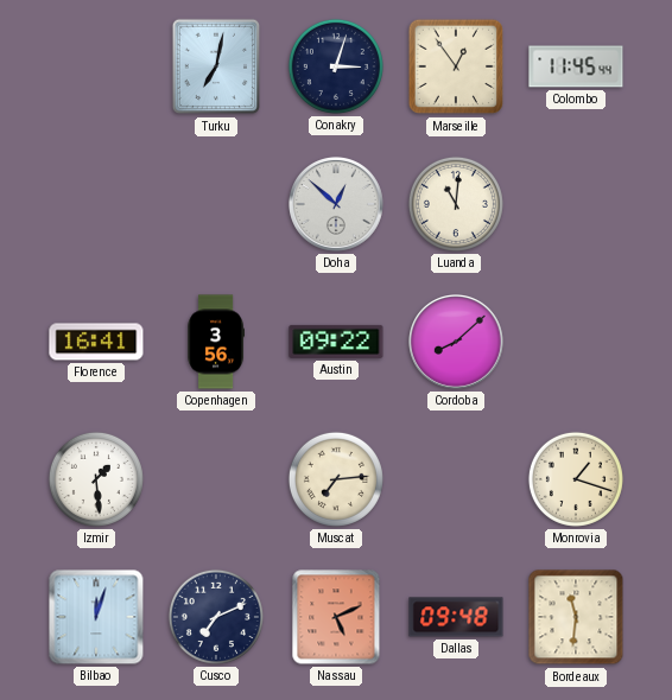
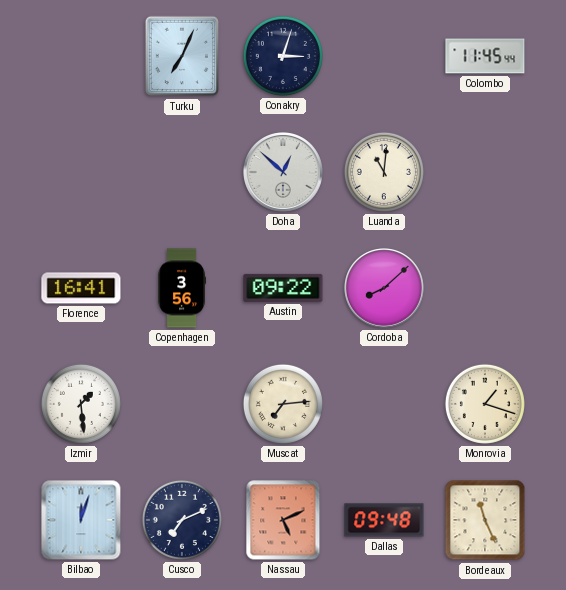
Turku: 7:02 -> 7:04
Marseille: 12:54 -> none
Bordeaux: 11:31 -> 11:26
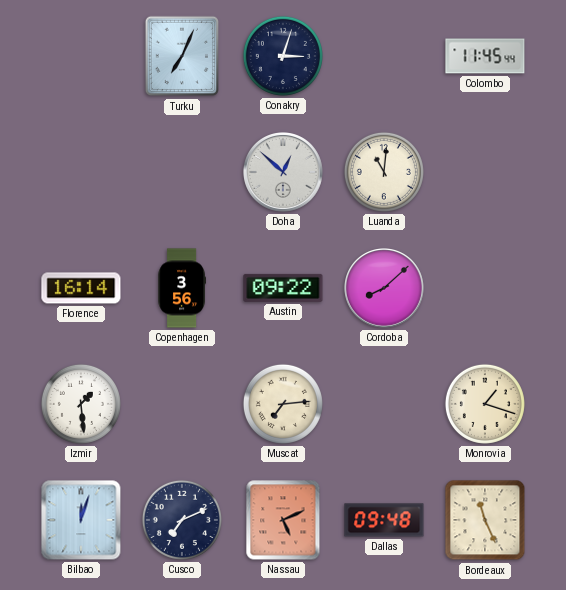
Florence: 16:41 -> 16:14
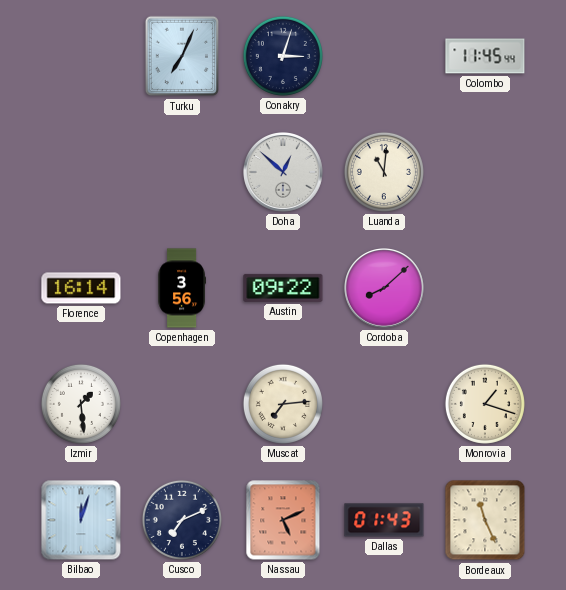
Dallas: 09:48 -> 01:43
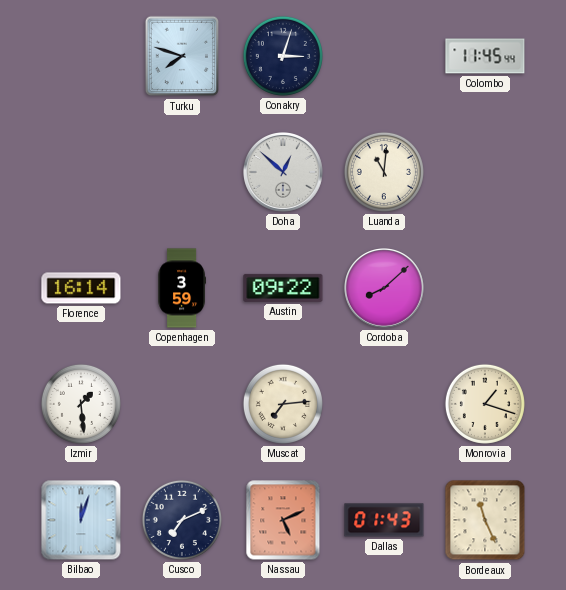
Turku: 7:04 -> 7:48
Copenhagen: 3:56 -> 3:59
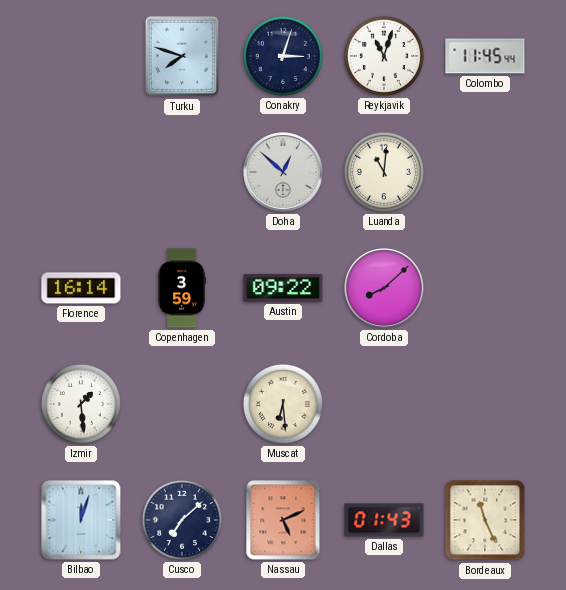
Reykjavik: none -> 11:03
Muscat: 7:14 -> 6:29
Monrovia: 1:18 -> none
Cusco: 7:11 -> 7:08
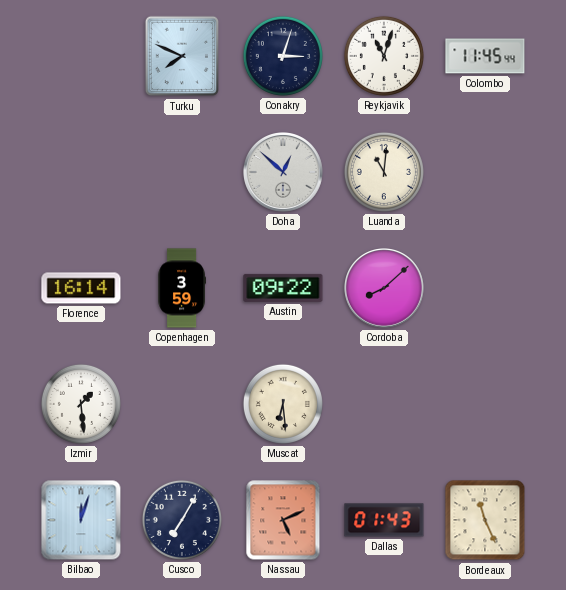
Turku: 7:48 -> 7:49
Cusco: 7:08 -> 7:05
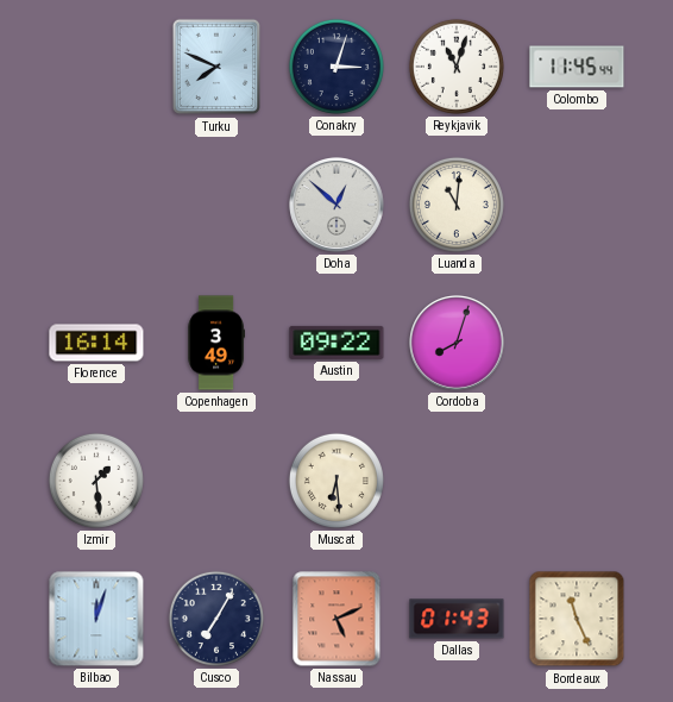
Copenhagen: 3:59 -> 3:49
Cordoba: 8:08 -> 8:03
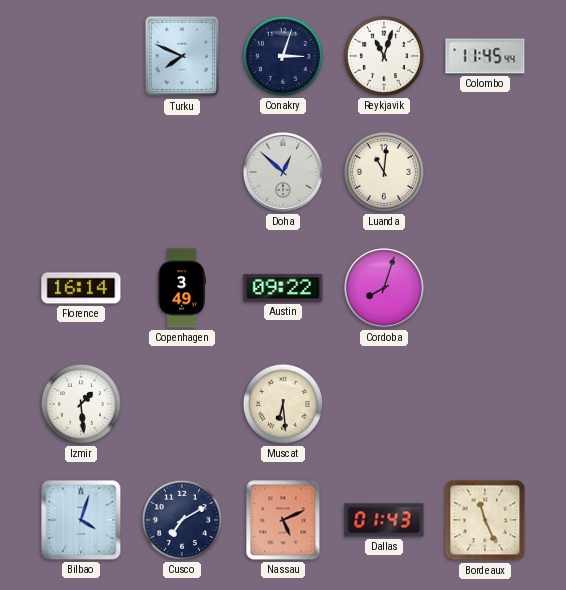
Bilbao: 12:03 -> 4:03
Cusco: 7:05 -> 7:10
